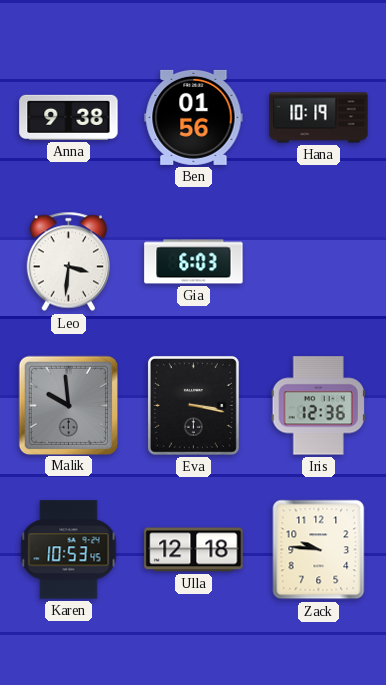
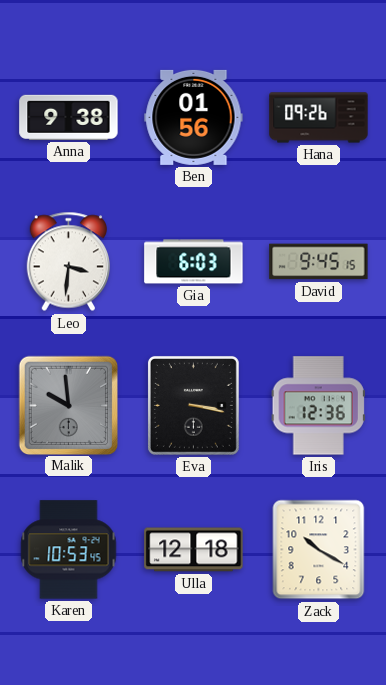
Hana: 10:19 -> 09:26
David: none -> 9:45
Zack: 9:46 -> 10:20
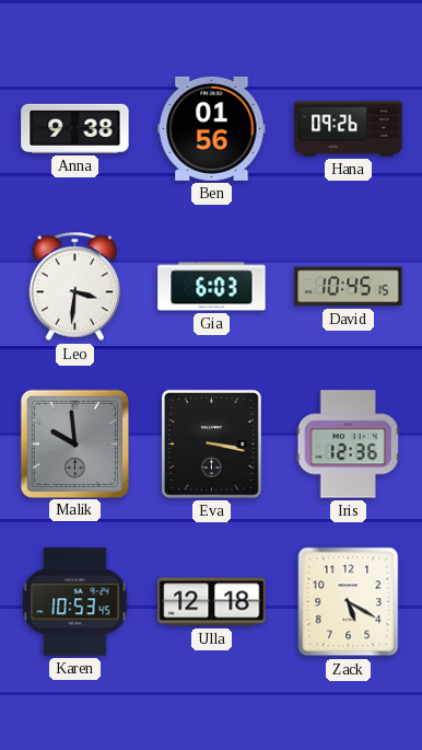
David: 9:45 -> 10:45
Zack: 10:20 -> 5:20
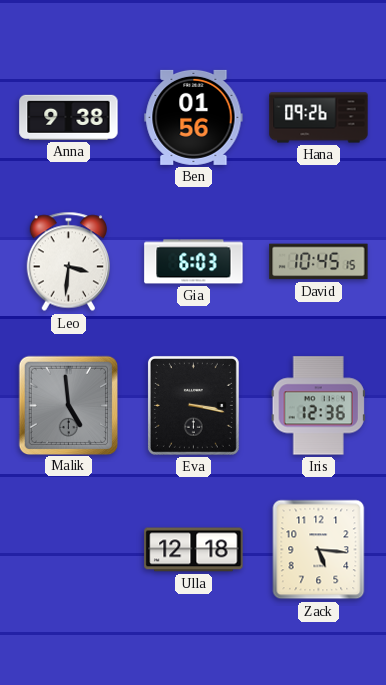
Malik: 9:59 -> 4:59
Karen: 10:53 -> none
Zack: 5:20 -> 5:16
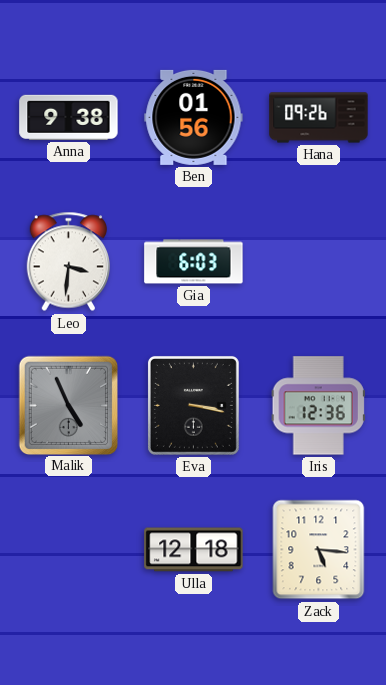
David: 10:45 -> none
Malik: 4:59 -> 4:56
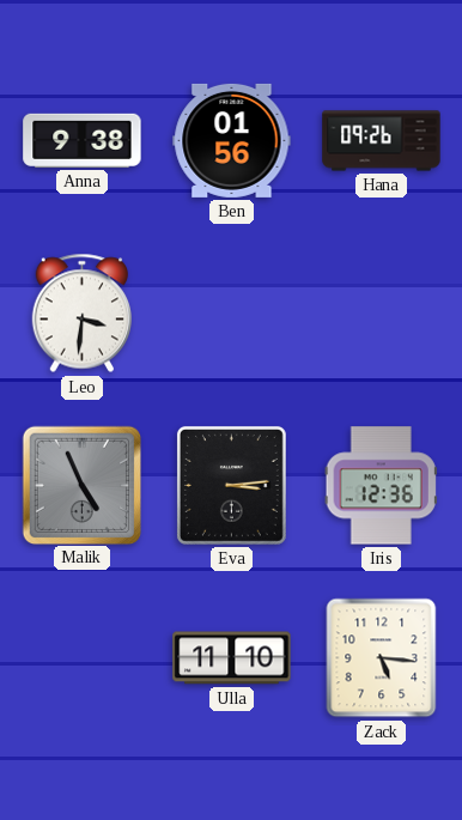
Gia: 6:03 -> none
Eva: 3:17 -> 3:14
Ulla: 12:18 -> 11:10
